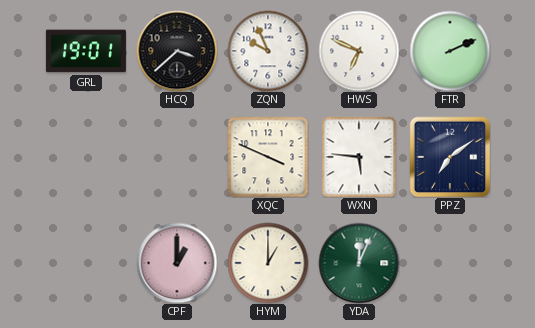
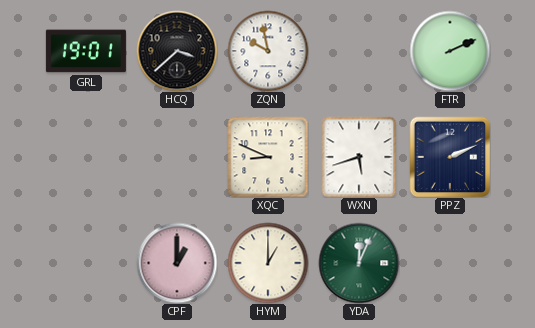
ZQN: 9:56 -> 9:58
HWS: 6:49 -> none
XQC: 3:49 -> 8:49
WXN: 5:46 -> 5:42
PPZ: 7:09 -> 2:11
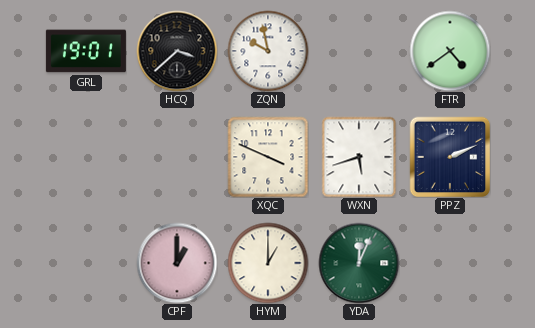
FTR: 2:11 -> 4:39
XQC: 8:49 -> 3:49
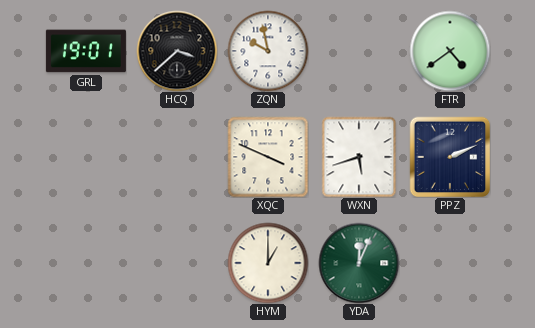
CPF: 1:00 -> none
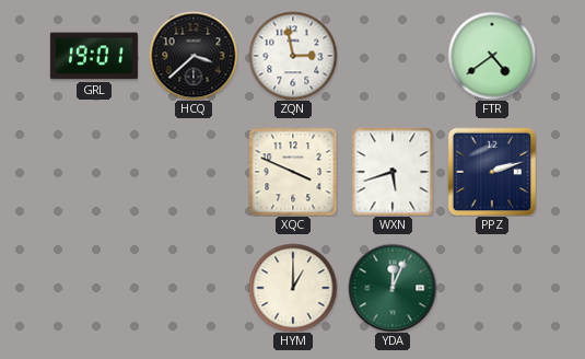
ZQN: 9:58 -> 2:58
PPZ: 2:11 -> 2:12
